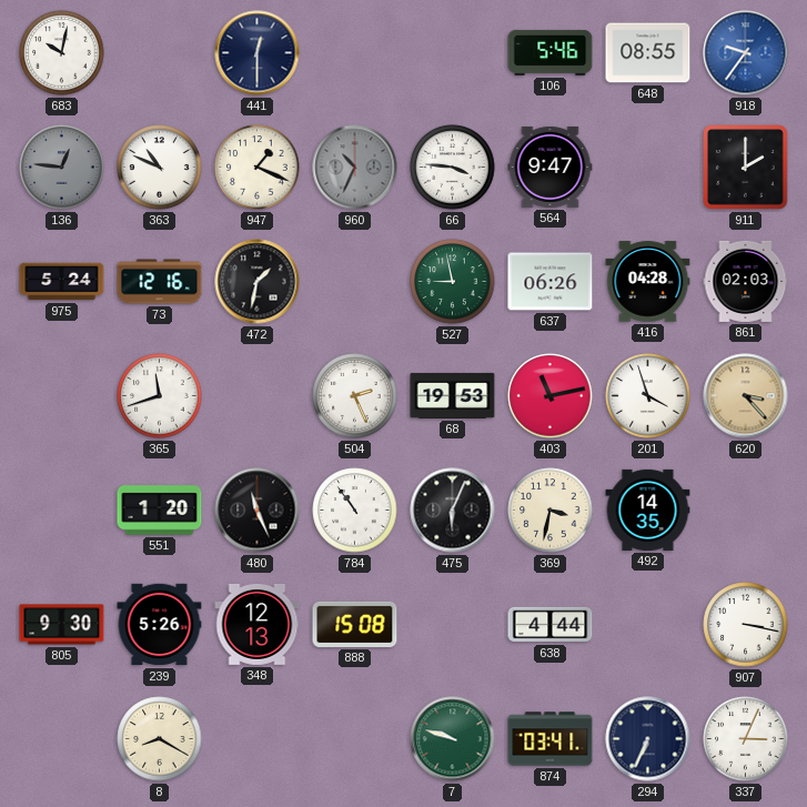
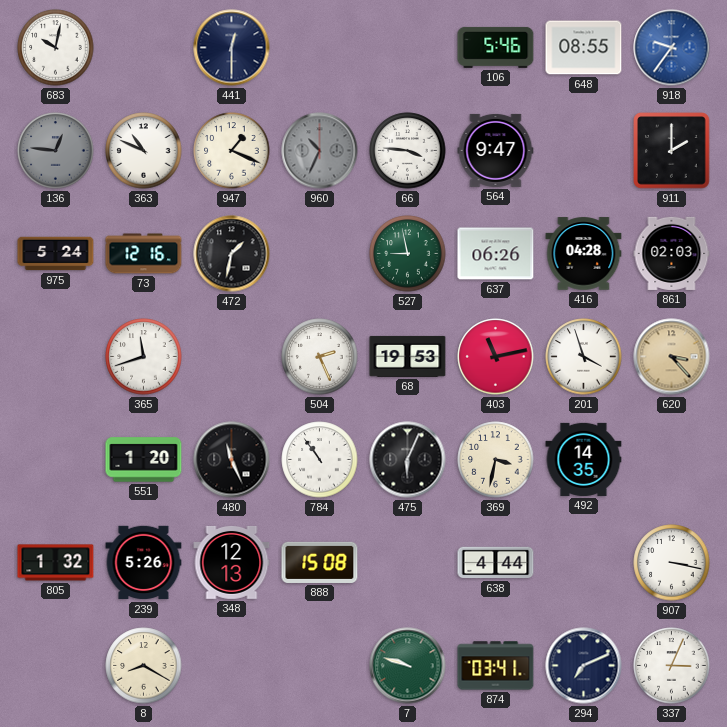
805: 9:30 -> 1:32
294: 6:34 -> 7:11
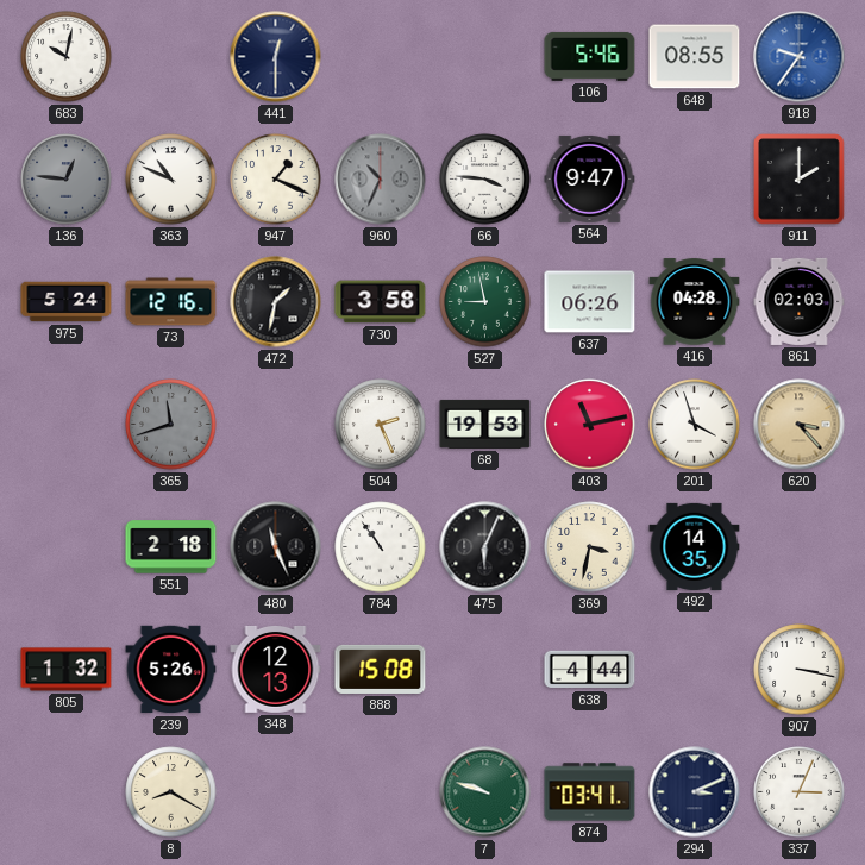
730: none -> 3:58
365 dial: white -> grey
551: 1:20 -> 2:18
294: 7:11 -> 3:11
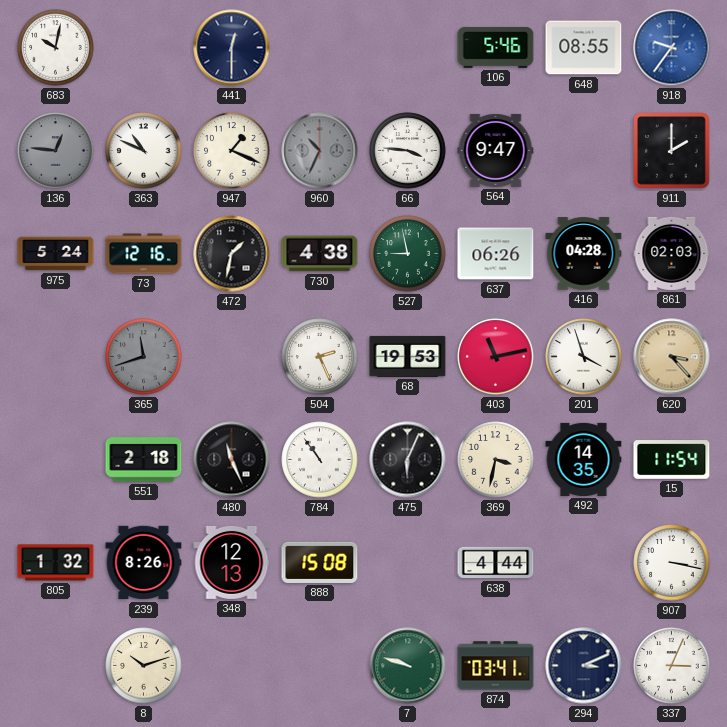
730: 3:58 -> 4:38
15: none -> 11:54
239: 5:26 -> 8:26
8: 8:20 -> 10:12
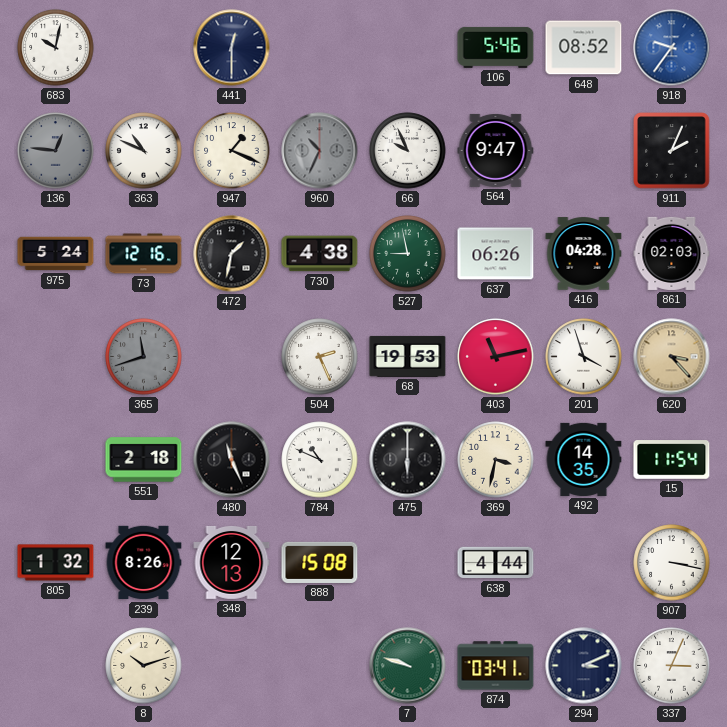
648: 08:55 -> 08:52
66: 3:46 -> 9:56
911: 2:00 -> 2:04
784: 10:54 -> 10:49
475: 6:04 -> 6:00
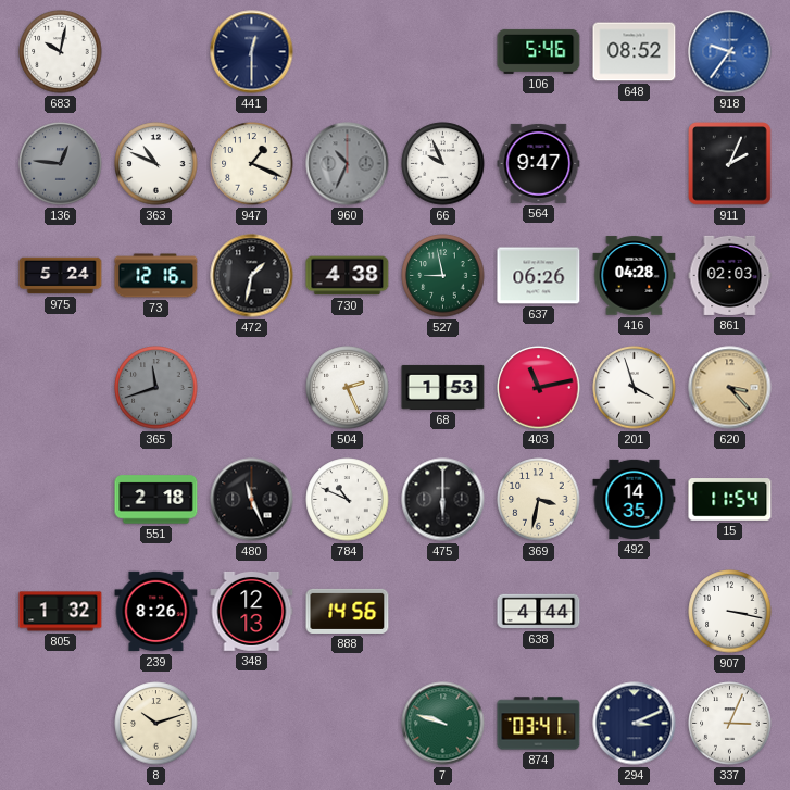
68: 19:53 -> 1:53
888: 15:08 -> 14:56
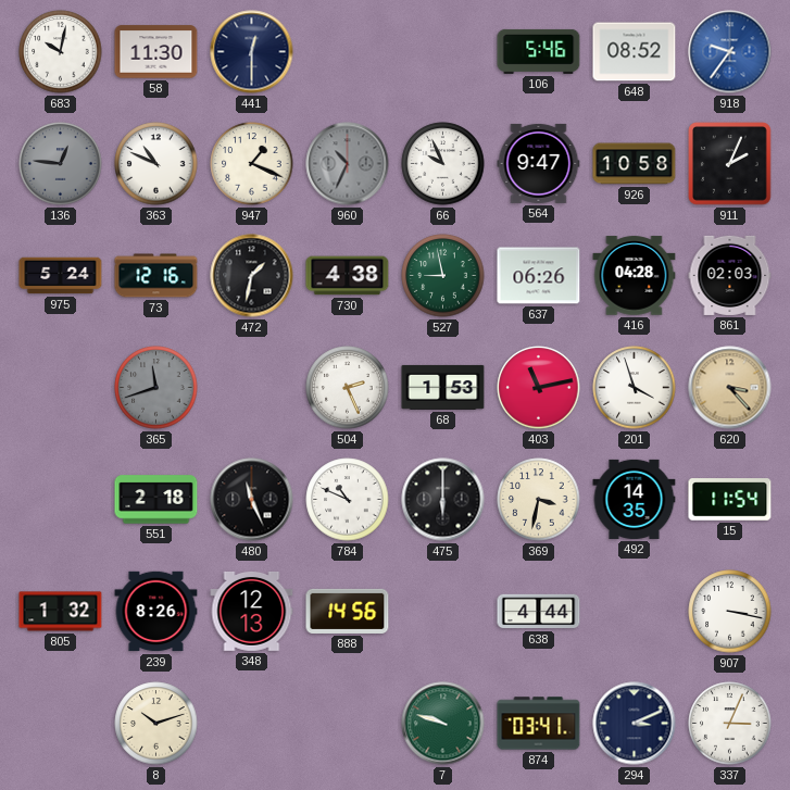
58: none -> 11:30
926: none -> 10:58
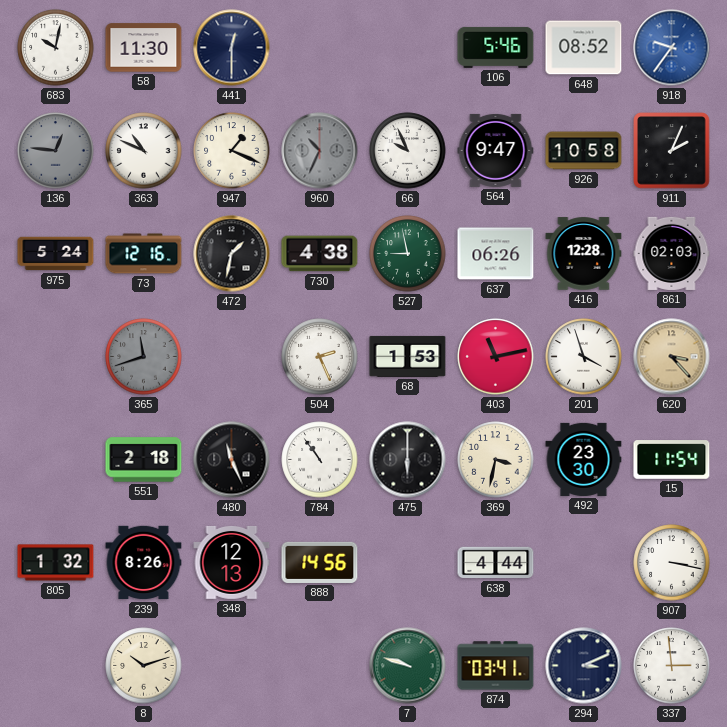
416: 04:28 -> 12:28
784: 10:49 -> 10:54
492: 14:35 -> 23:30
337: 3:04 -> 2:59
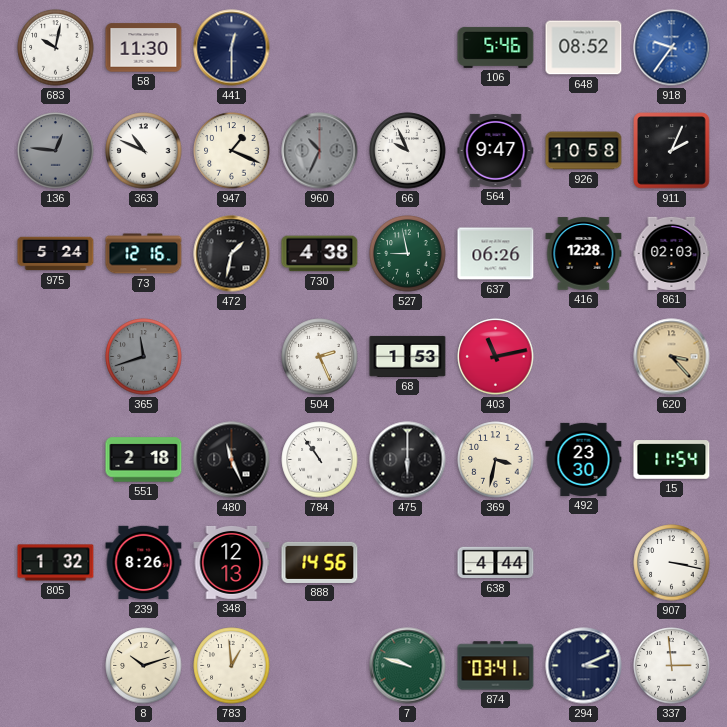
201: 3:57 -> none
783: none -> 12:59
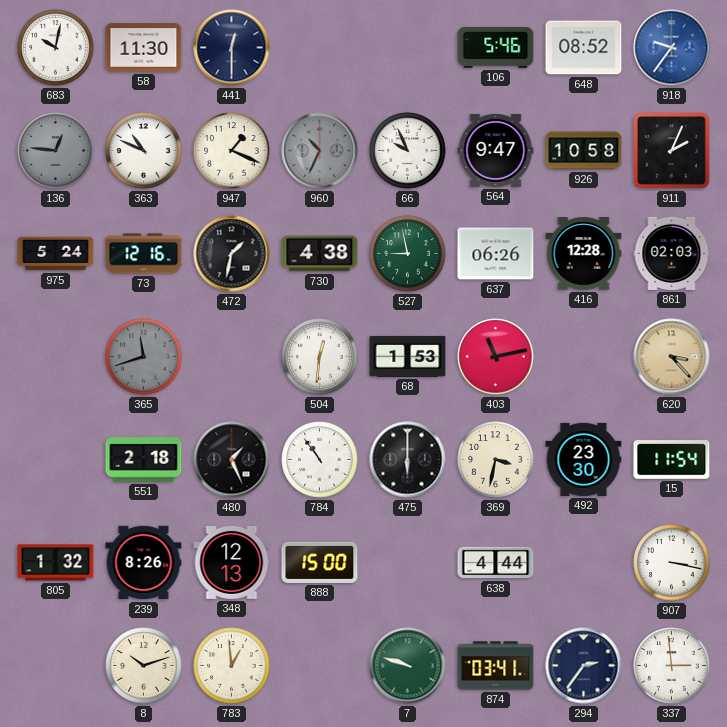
504: 2:26 -> 12:31
480: 11:26 -> 1:26
888: 14:56 -> 15:00
294: 3:11 -> 2:36
